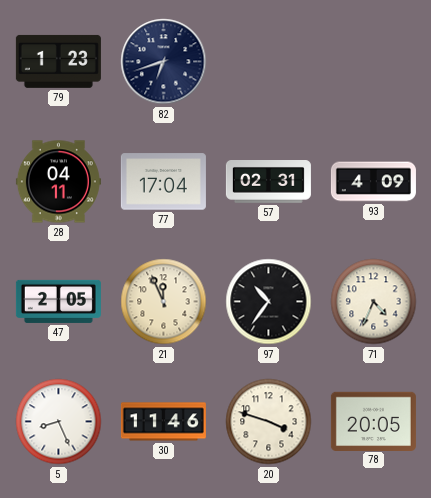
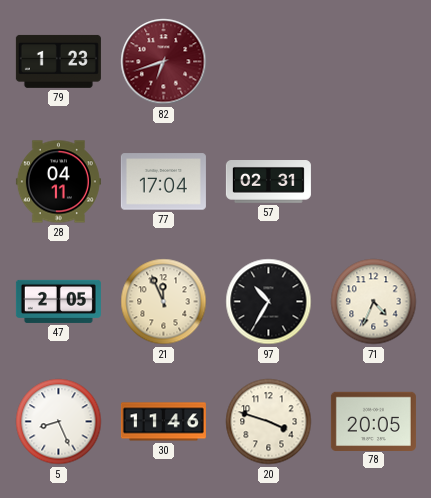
82 dial: navy -> burgundy
93: 4:09 -> none
97: 10:36 -> 10:35
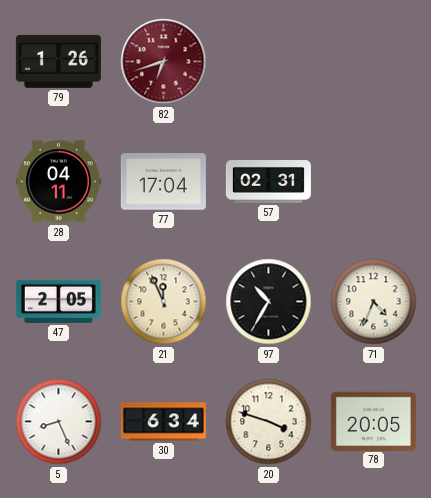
79: 1:23 -> 1:26
30: 11:46 -> 6:34
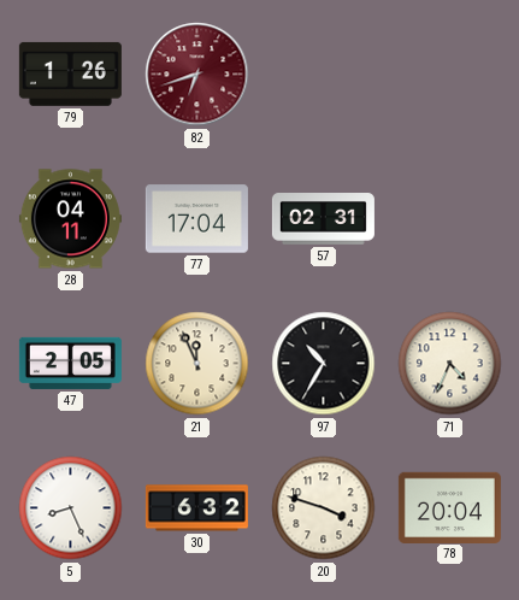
30: 6:34 -> 6:32
78: 20:05 -> 20:04
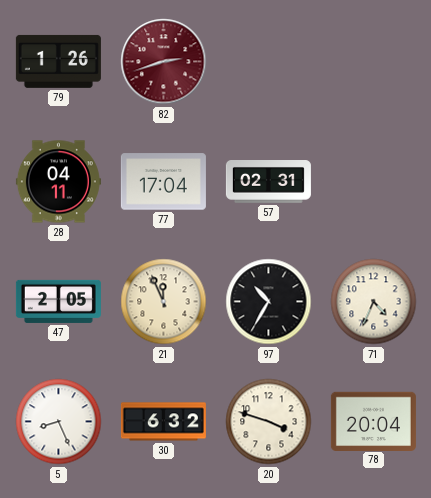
82: 6:42 -> 2:42
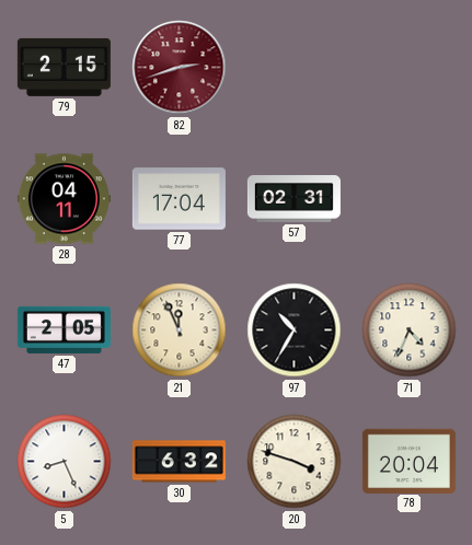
79: 1:26 -> 2:15
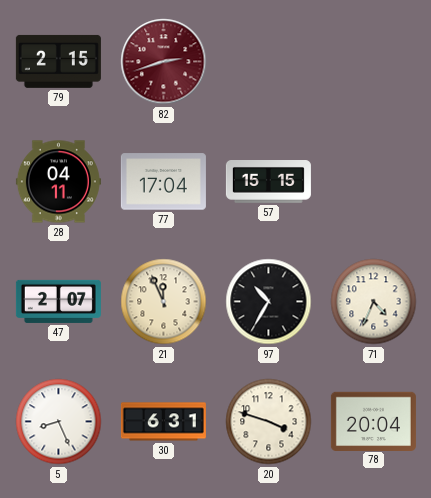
57: 02:31 -> 15:15
47: 2:05 -> 2:07
30: 6:32 -> 6:31
